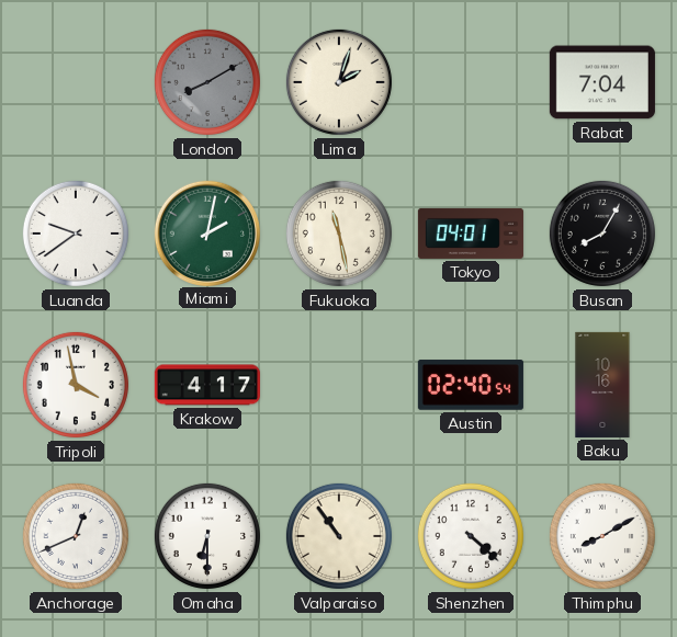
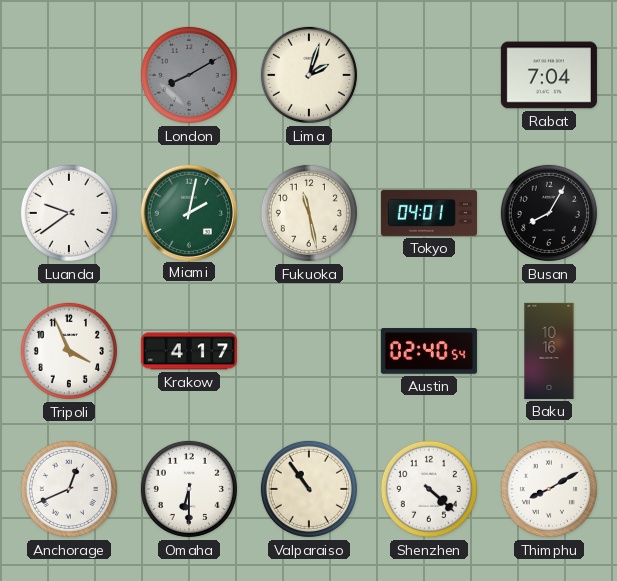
Tripoli: 3:58 -> 3:56
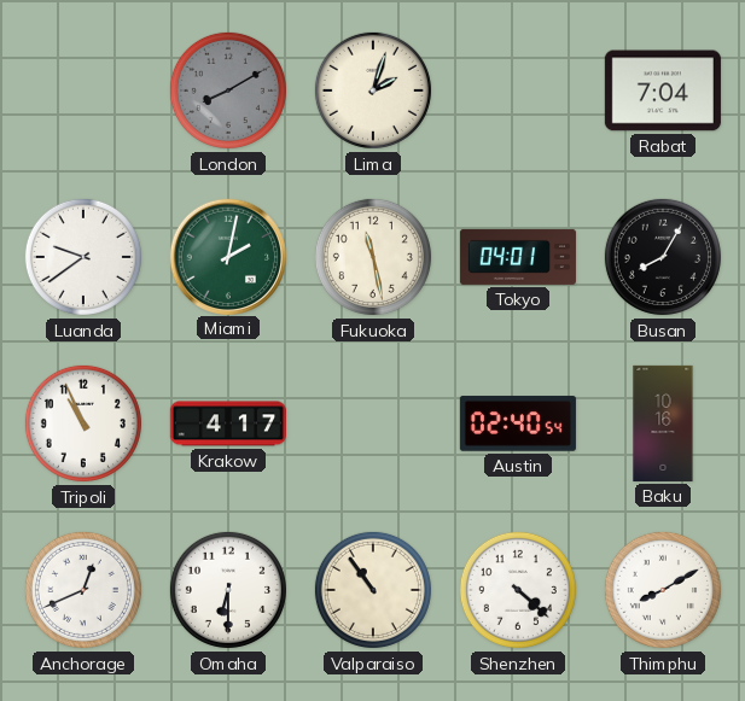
Tripoli: 3:56 -> 10:56
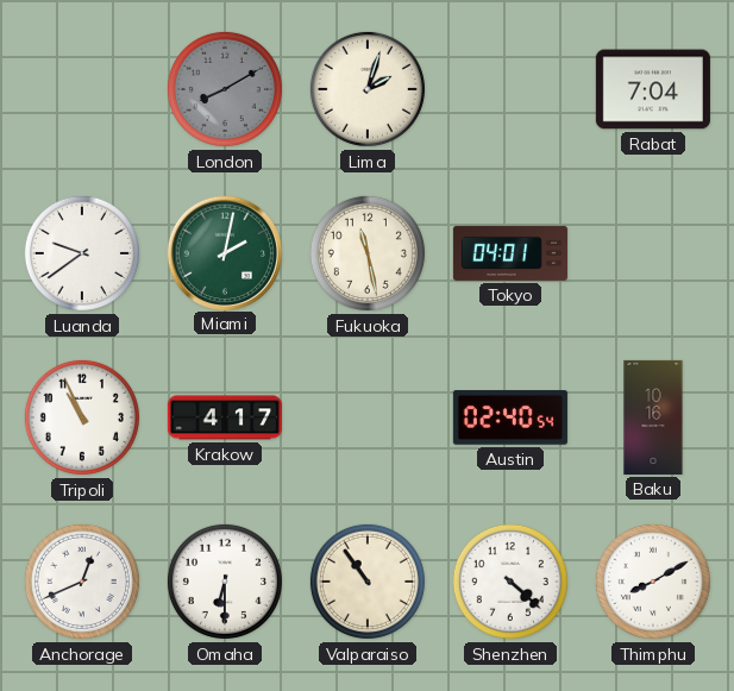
Busan: 8:05 -> none
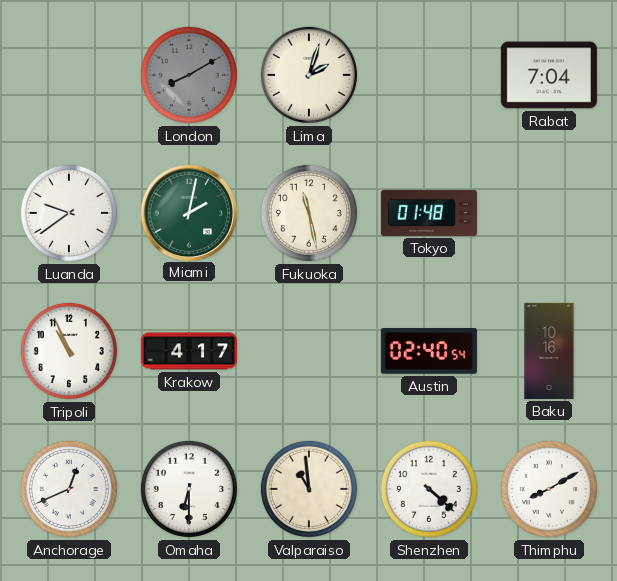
Tokyo: 04:01 -> 01:48
Valparaiso: 10:54 -> 10:59
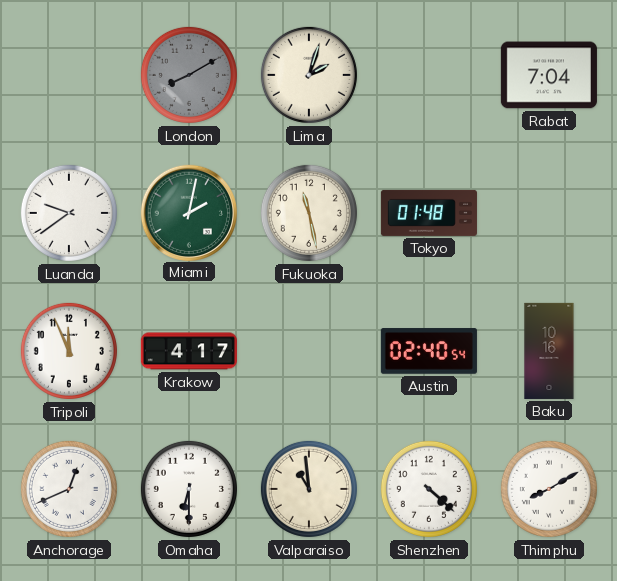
Tripoli: 10:56 -> 11:56
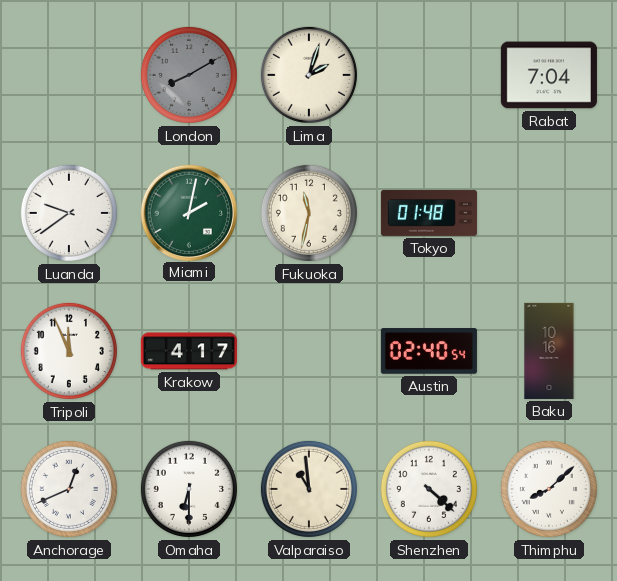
Fukuoka: 11:28 -> 11:32
Thimphu: 8:10 -> 8:08
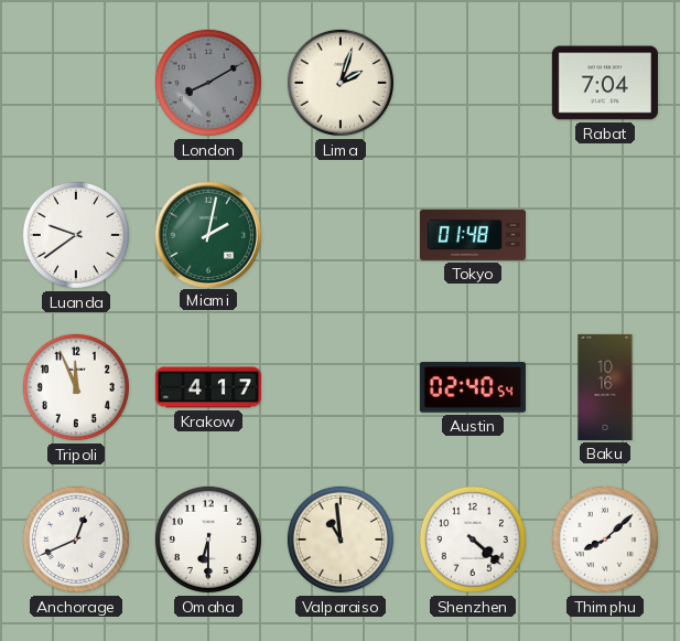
Fukuoka: 11:32 -> none
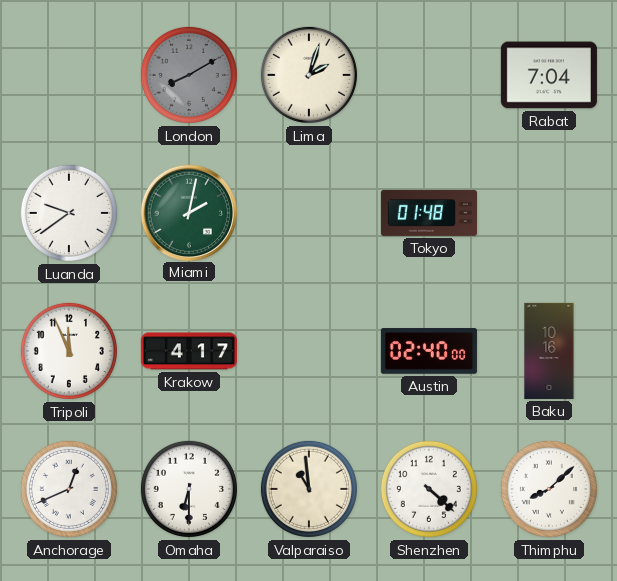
Austin: 02:40:54 -> 02:40:00
